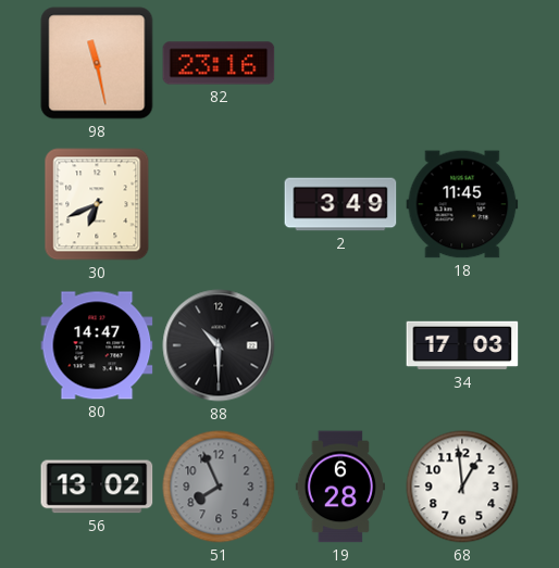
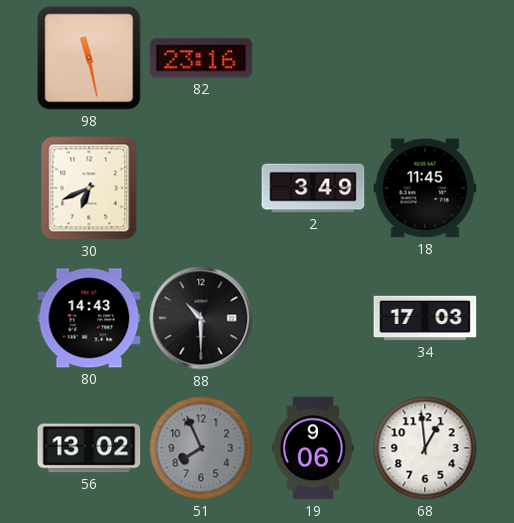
80: 14:47 -> 14:43
19: 6:28 -> 9:06
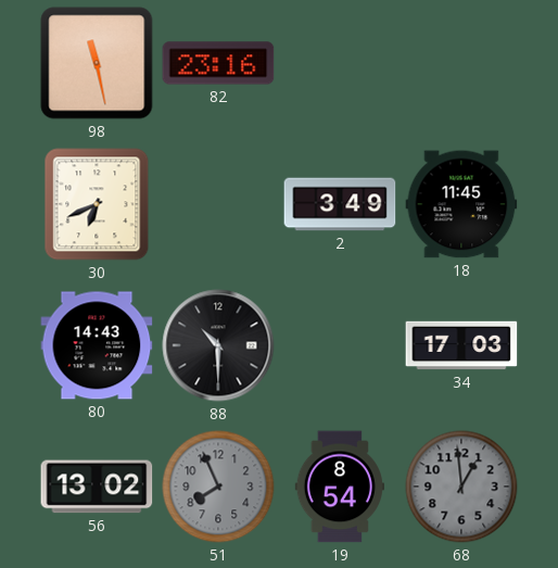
19: 9:06 -> 8:54
68 dial: white -> grey
